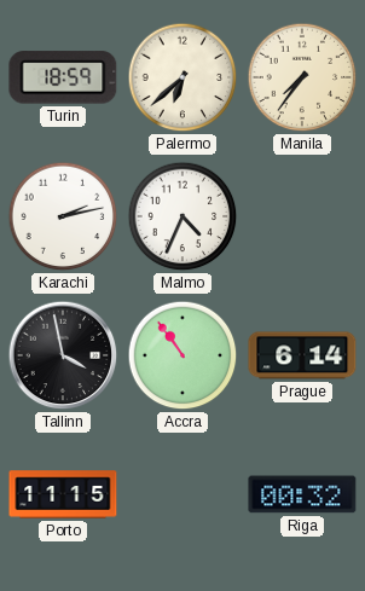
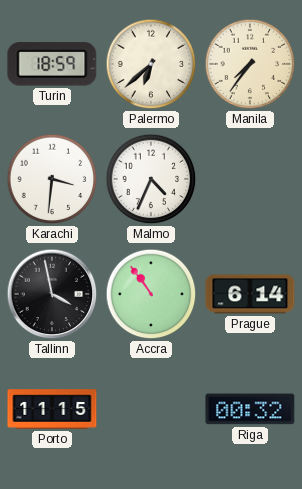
Karachi: 2:13 -> 3:31
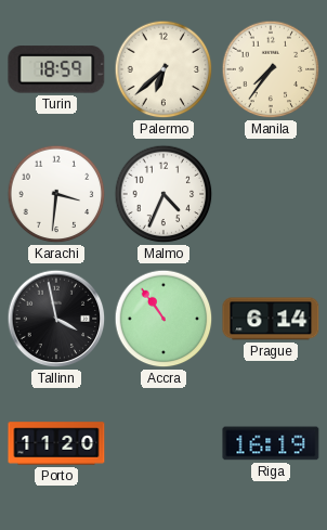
Porto: 11:15 -> 11:20
Riga: 00:32 -> 16:19
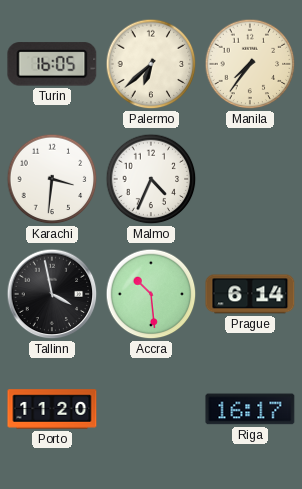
Turin: 18:59 -> 16:05
Accra: 10:54 -> 10:29
Riga: 16:19 -> 16:17
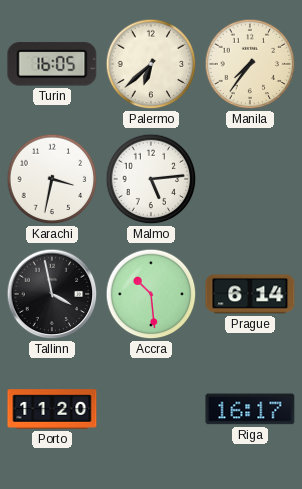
Karachi: 3:31 -> 3:32
Malmo: 4:34 -> 5:14
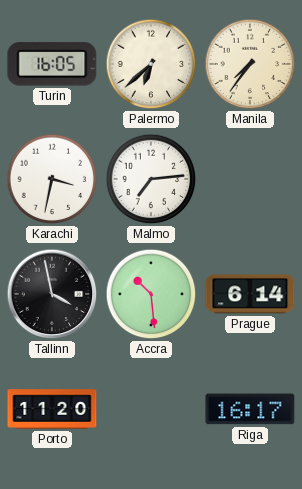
Malmo: 5:14 -> 7:14
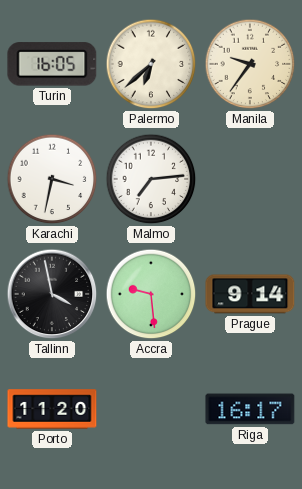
Manila: 7:36 -> 9:36
Accra: 10:29 -> 9:29
Prague: 6:14 -> 9:14
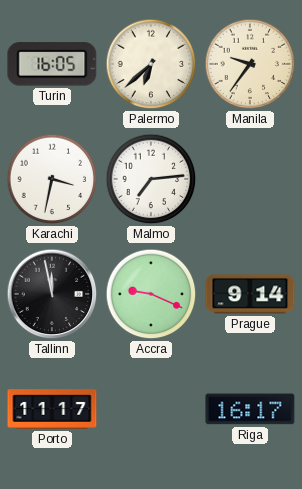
Tallinn: 3:58 -> 11:58
Accra: 9:29 -> 9:19
Porto: 11:20 -> 11:17
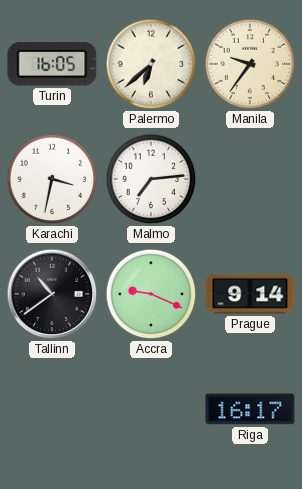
Tallinn: 11:58 -> 10:39
Porto: 11:17 -> none
